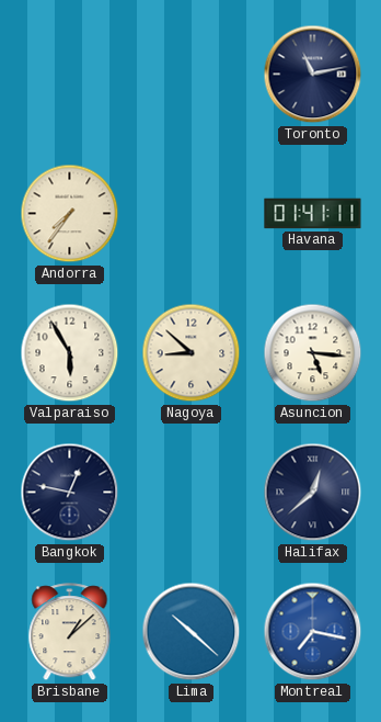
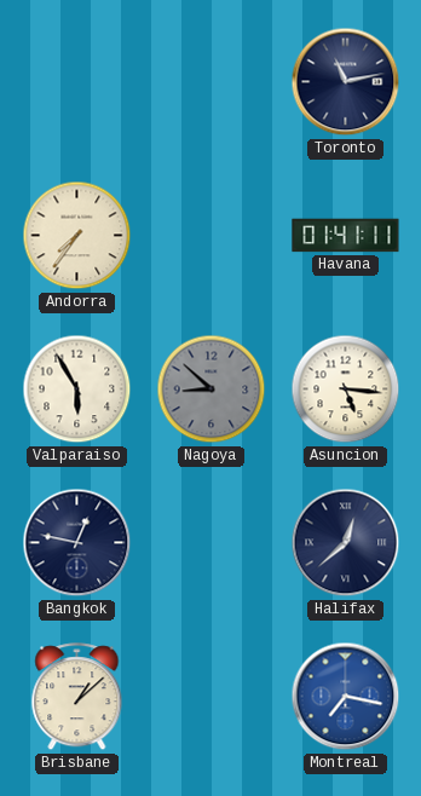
Nagoya dial: cream -> grey
Lima: 10:22 -> none
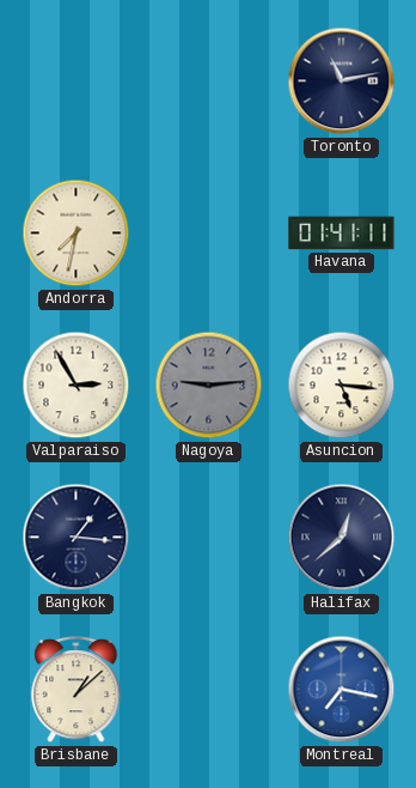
Andorra: 7:36 -> 7:32
Valparaiso: 5:55 -> 2:55
Nagoya: 8:52 -> 9:14
Bangkok: 12:47 -> 1:16
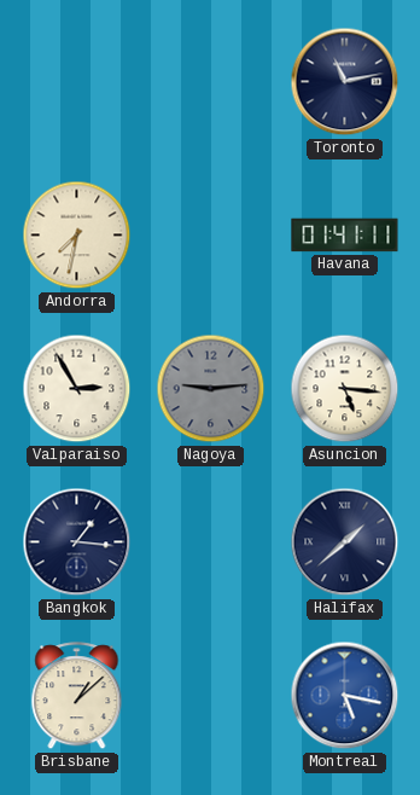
Halifax: 12:38 -> 1:38
Montreal: 7:17 -> 5:17
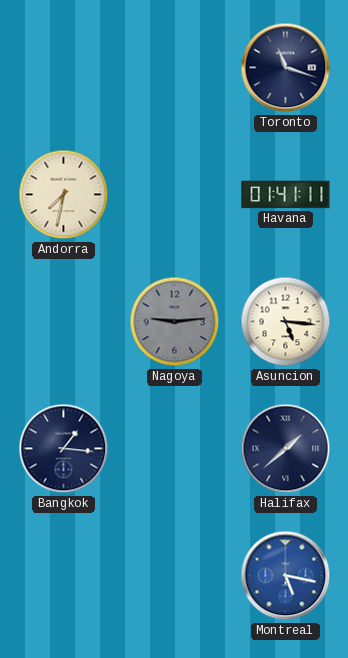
Toronto: 11:13 -> 11:18
Valparaiso: 2:55 -> none
Brisbane: 1:08 -> none
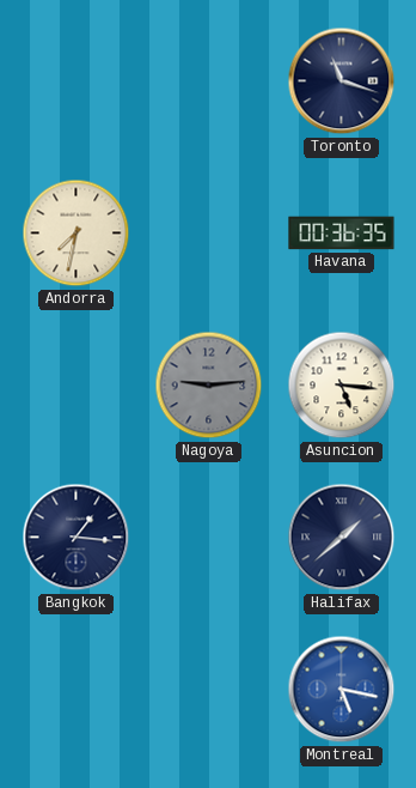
Havana: 01:41 -> 00:36
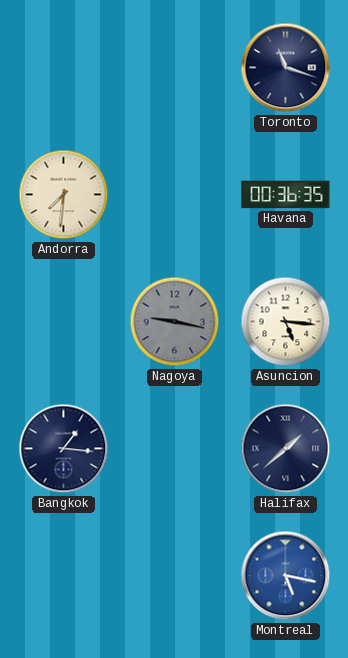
Andorra: 7:32 -> 7:31
Nagoya: 9:14 -> 9:17
